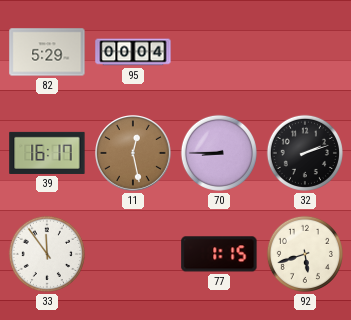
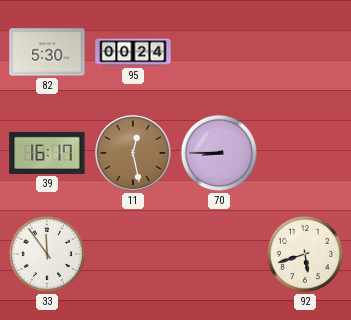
82: 5:29 -> 5:30
95: 00:04 -> 00:24
32: 2:12 -> none
77: 1:15 -> none
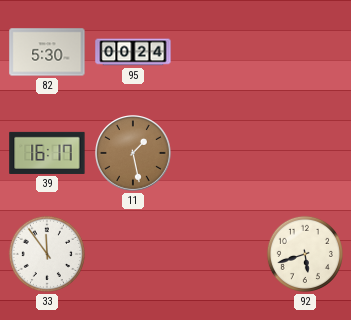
11: 12:28 -> 1:28
70: 8:45 -> none
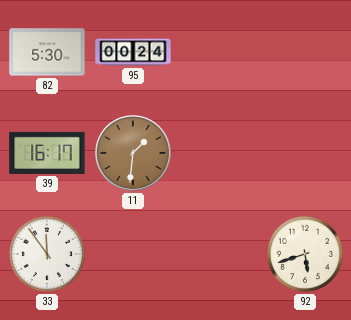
11: 1:28 -> 1:31
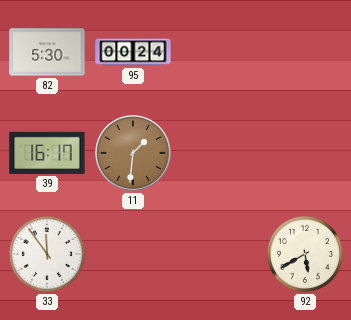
92: 5:42 -> 5:40
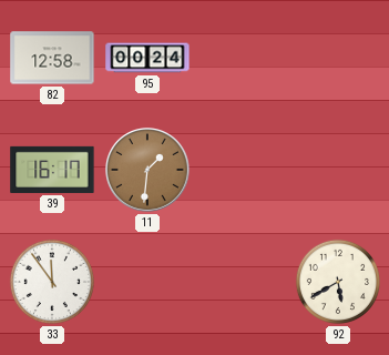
82: 5:30 -> 12:58
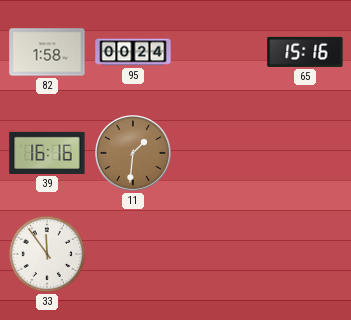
82: 12:58 -> 1:58
65: none -> 15:16
39: 16:17 -> 16:16
92: 5:40 -> none
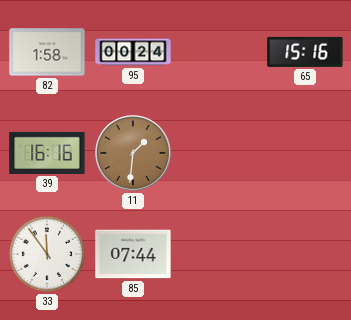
85: none -> 07:44
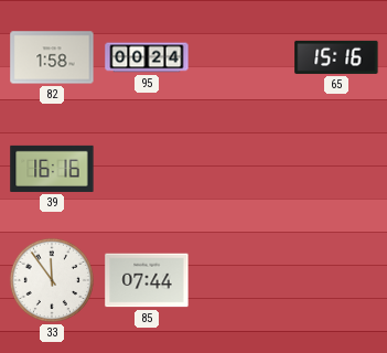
11: 1:31 -> none
